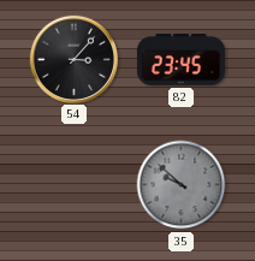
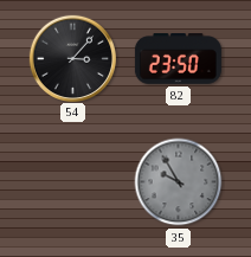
82: 23:45 -> 23:50
35: 9:52 -> 9:55
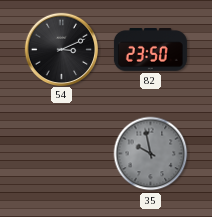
54: 3:07 -> 3:11
35: 9:55 -> 9:58
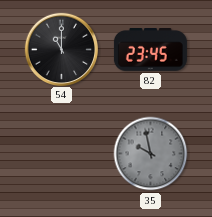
54: 3:11 -> 11:00
82: 23:50 -> 23:45
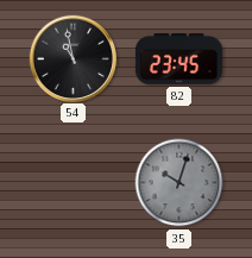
54: 11:00 -> 10:58
35: 9:58 -> 10:03
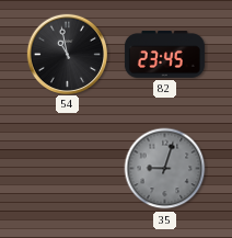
35: 10:03 -> 9:03
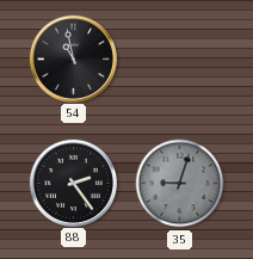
82: 23:45 -> none
88: none -> 2:24
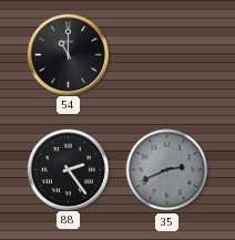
54: 10:58 -> 11:00
35: 9:03 -> 2:41
